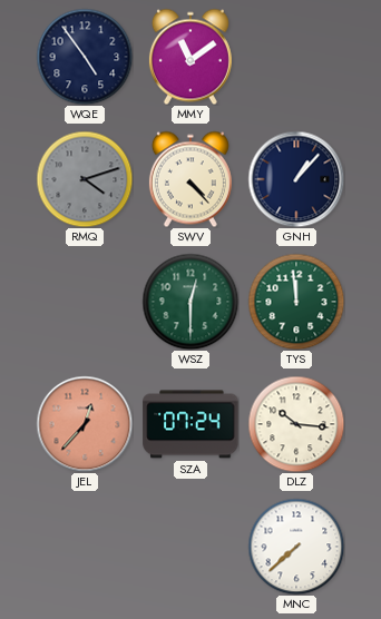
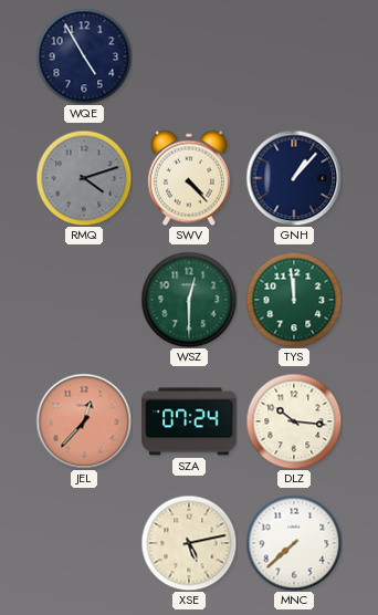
WQE: 4:54 -> 4:55
MMY: 11:09 -> none
XSE: none -> 5:13
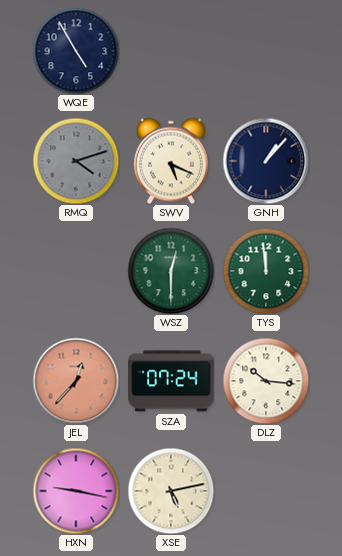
SWV: 4:23 -> 5:19
HXN: none -> 9:17
MNC: 7:38 -> none
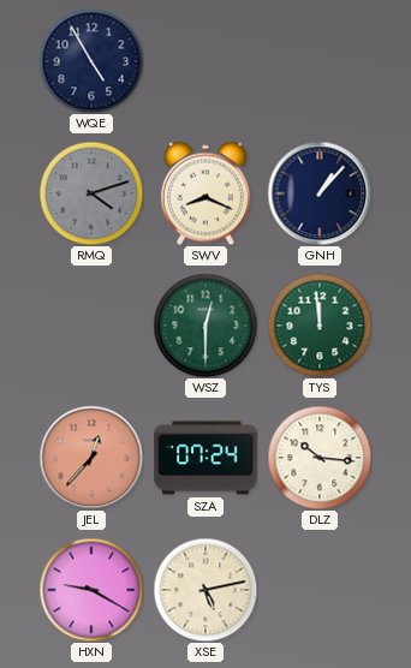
SWV: 5:19 -> 8:19
HXN: 9:17 -> 9:20
